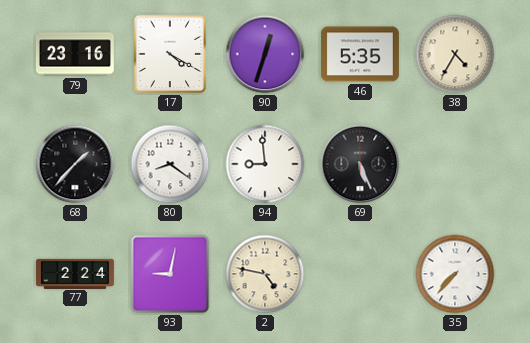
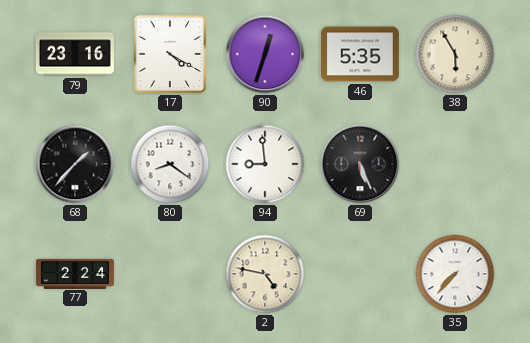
38: 4:35 -> 5:55
93: 9:02 -> none
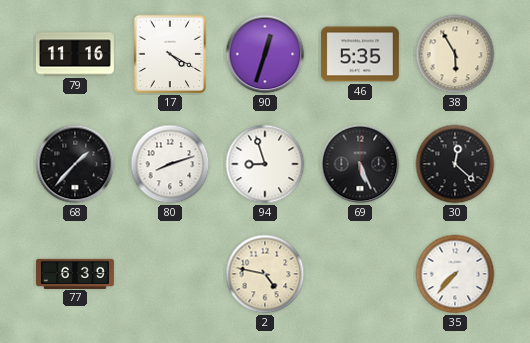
79: 23:16 -> 11:16
80: 8:21 -> 8:12
94: 8:59 -> 8:57
30: none -> 12:22
77: 2:24 -> 6:39
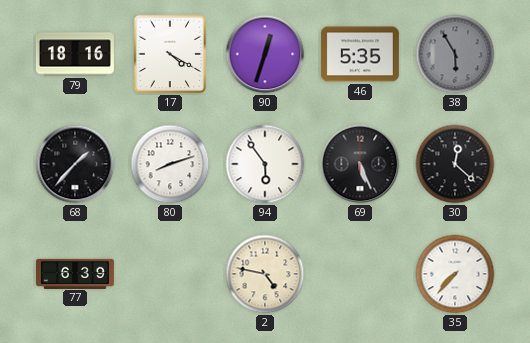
79: 11:16 -> 18:16
38 dial: cream -> grey
94: 8:57 -> 5:54
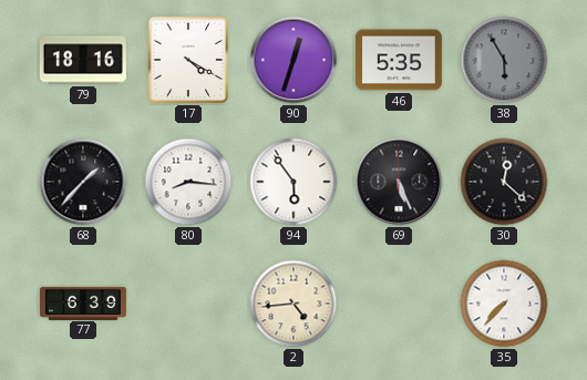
80: 8:12 -> 8:16
2: 4:47 -> 4:44
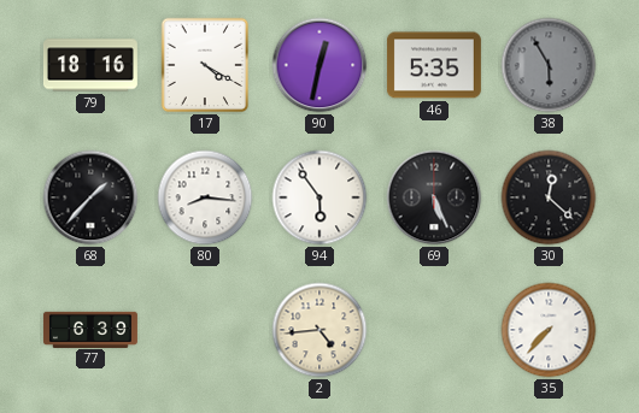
90: 12:33 -> 12:32
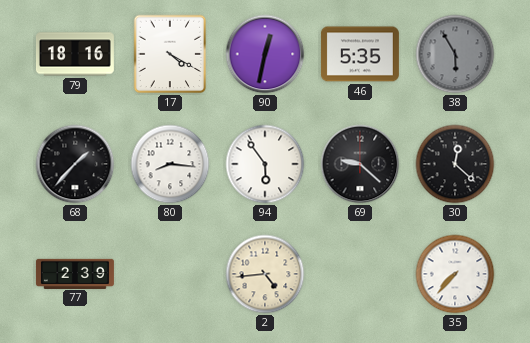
69: 5:26 -> 9:22
77: 6:39 -> 2:39
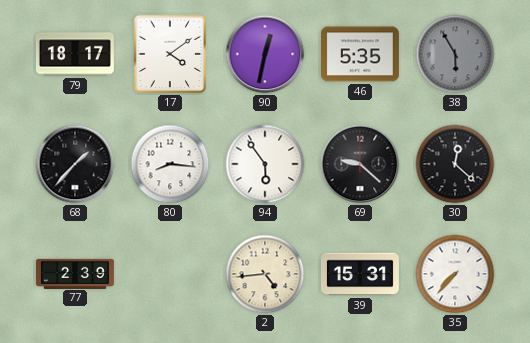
79: 18:16 -> 18:17
17: 4:20 -> 4:09
39: none -> 15:31
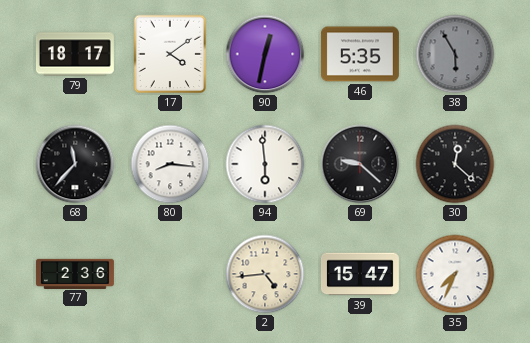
68: 1:37 -> 11:37
94: 5:54 -> 5:59
77: 2:39 -> 2:36
39: 15:31 -> 15:47
35: 7:37 -> 7:34
